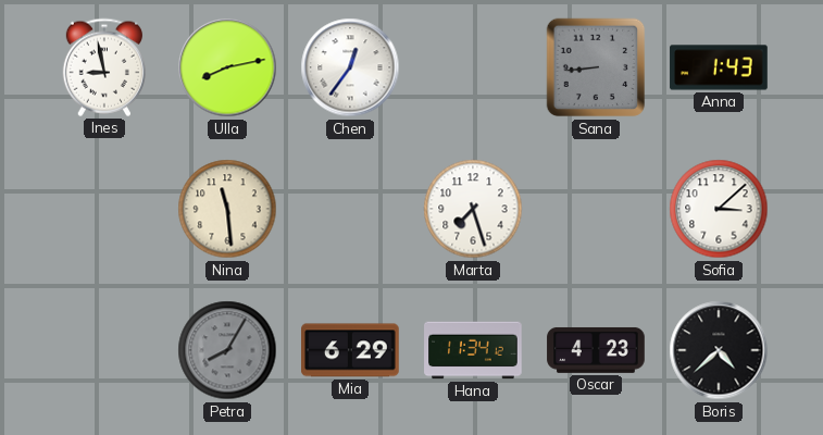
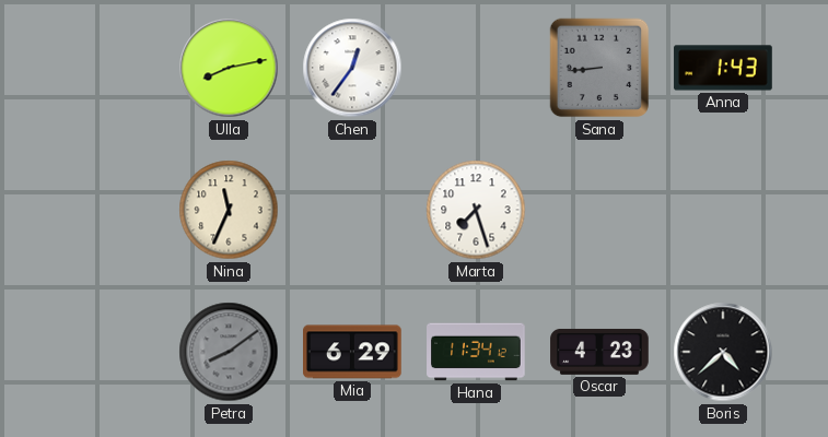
Ines: 8:58 -> none
Nina: 11:29 -> 11:34
Sofia: 3:08 -> none
Petra: 8:05 -> 8:09
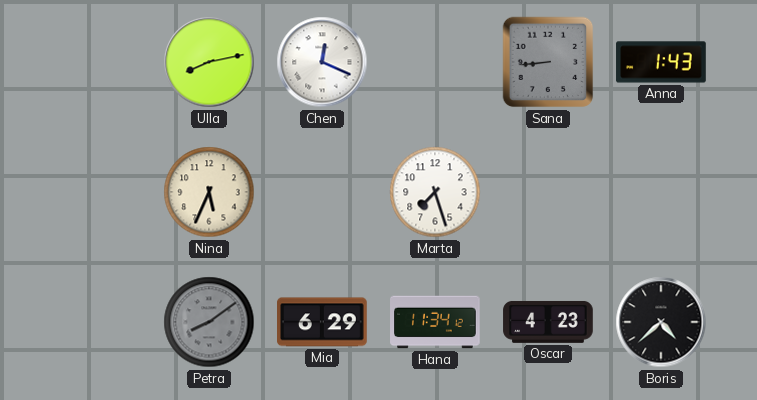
Chen: 12:36 -> 12:19
Nina: 11:34 -> 5:34
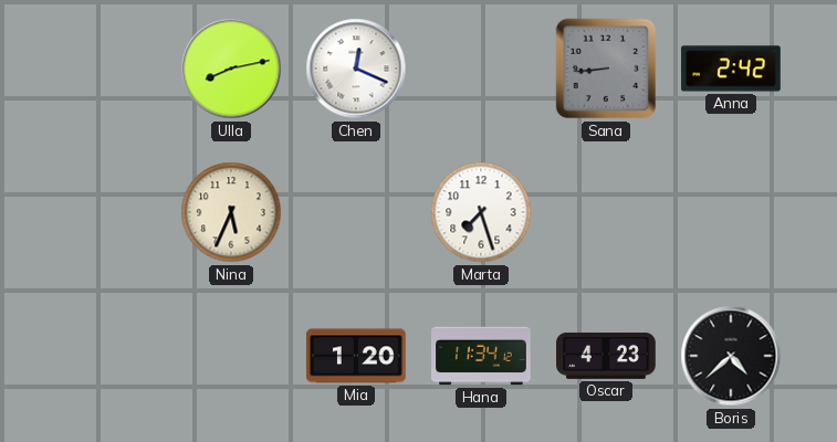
Anna: 1:43 -> 2:42
Petra: 8:09 -> none
Mia: 6:29 -> 1:20
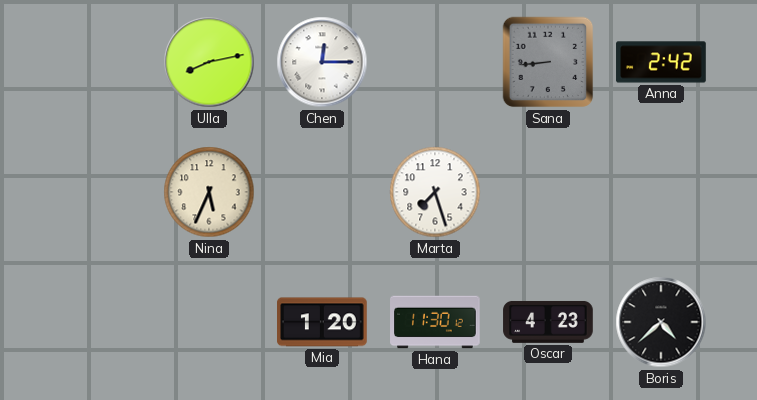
Chen: 12:19 -> 12:15
Hana: 11:34 -> 11:30
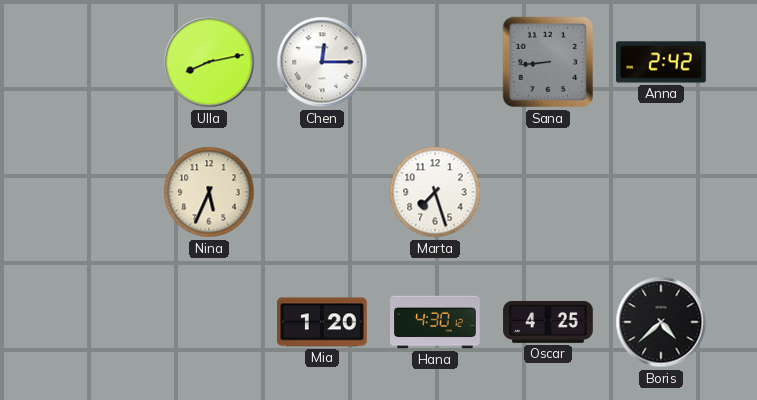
Hana: 11:30 -> 4:30
Oscar: 4:23 -> 4:25
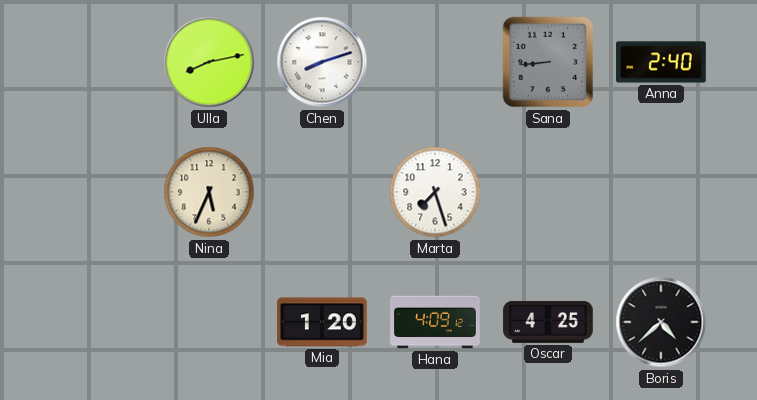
Chen: 12:15 -> 8:12
Anna: 2:42 -> 2:40
Hana: 4:30 -> 4:09
